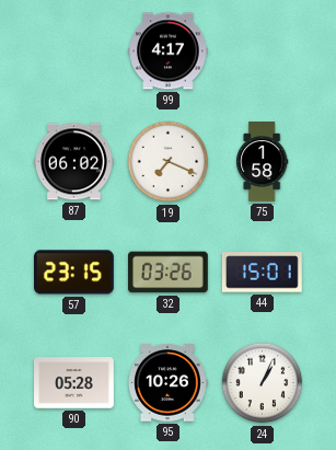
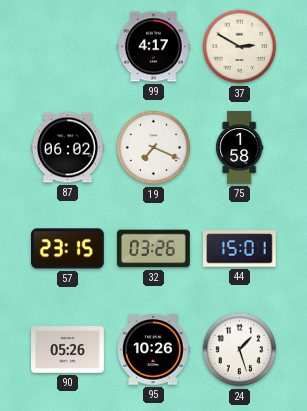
37: none -> 2:50
90: 05:28 -> 05:26
24: 1:04 -> 1:27
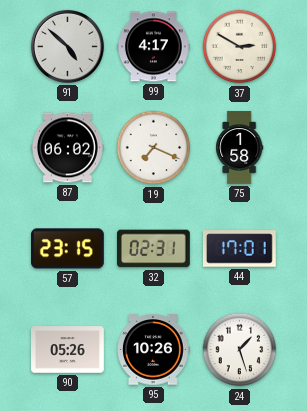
91: none -> 4:52
32: 03:26 -> 02:31
44: 15:01 -> 17:01
